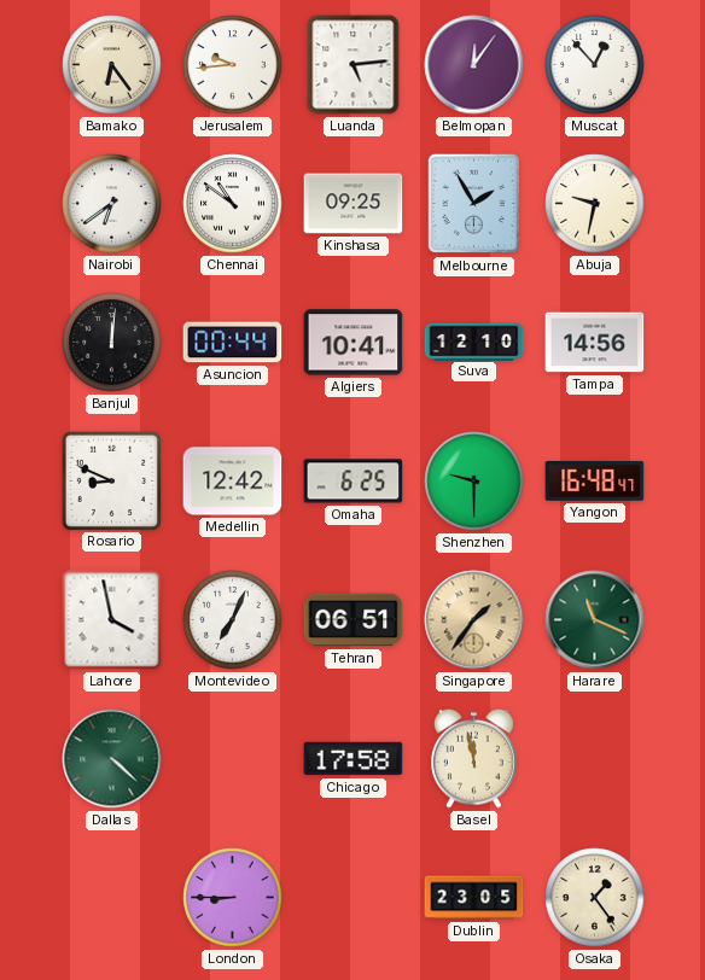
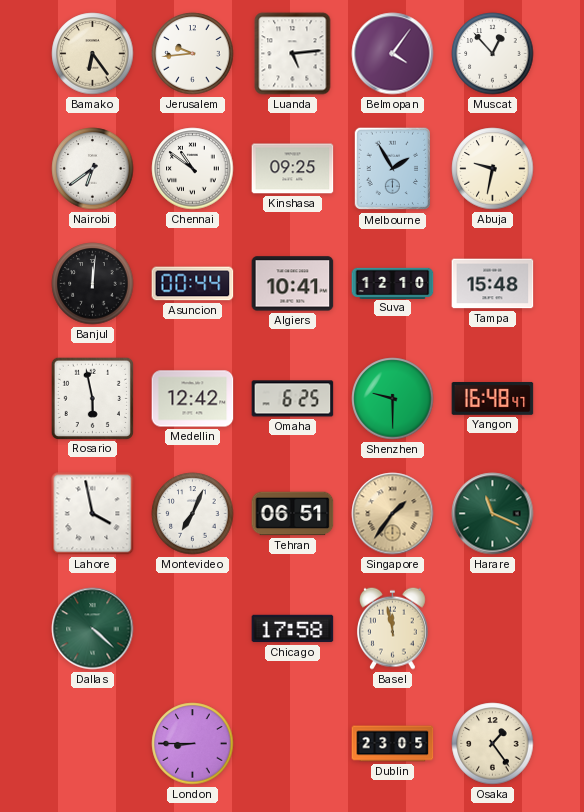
Belmopan: 12:06 -> 4:06
Tampa: 14:56 -> 15:48
Rosario: 8:49 -> 5:58
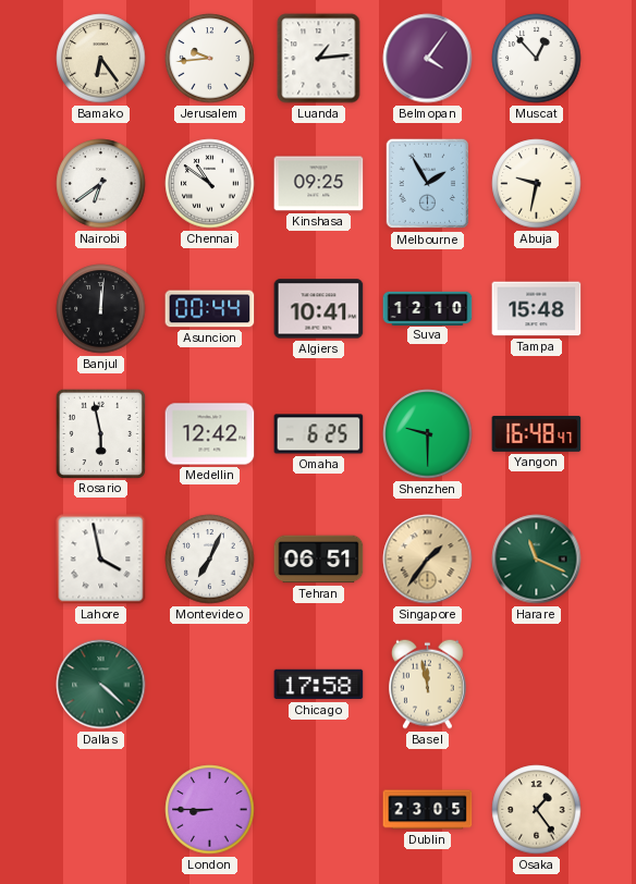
Luanda: 5:14 -> 1:14
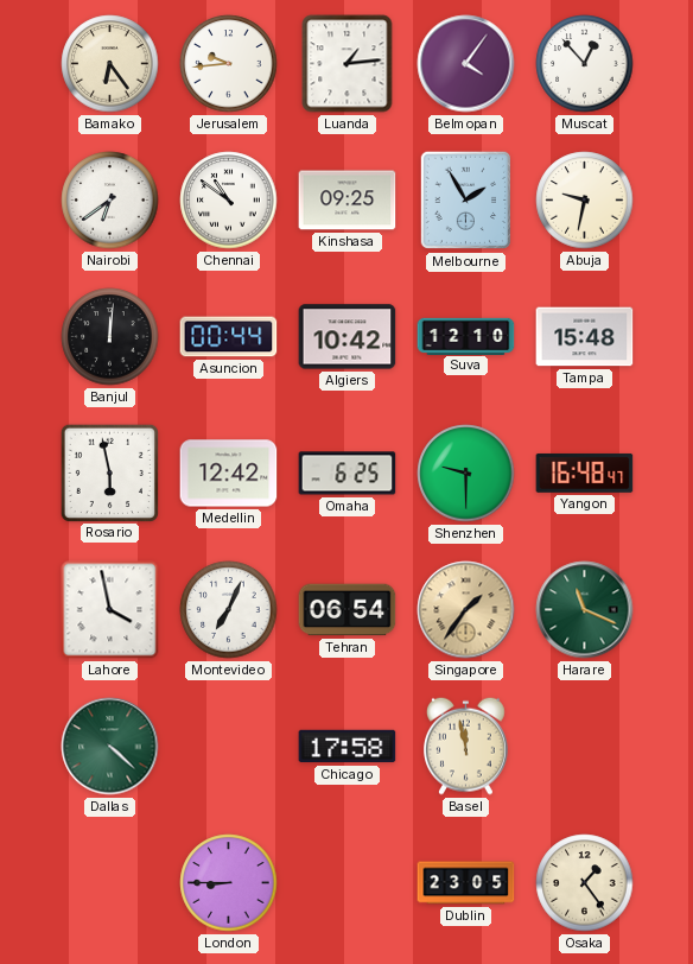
Algiers: 10:41 -> 10:42
Tehran: 06:51 -> 06:54
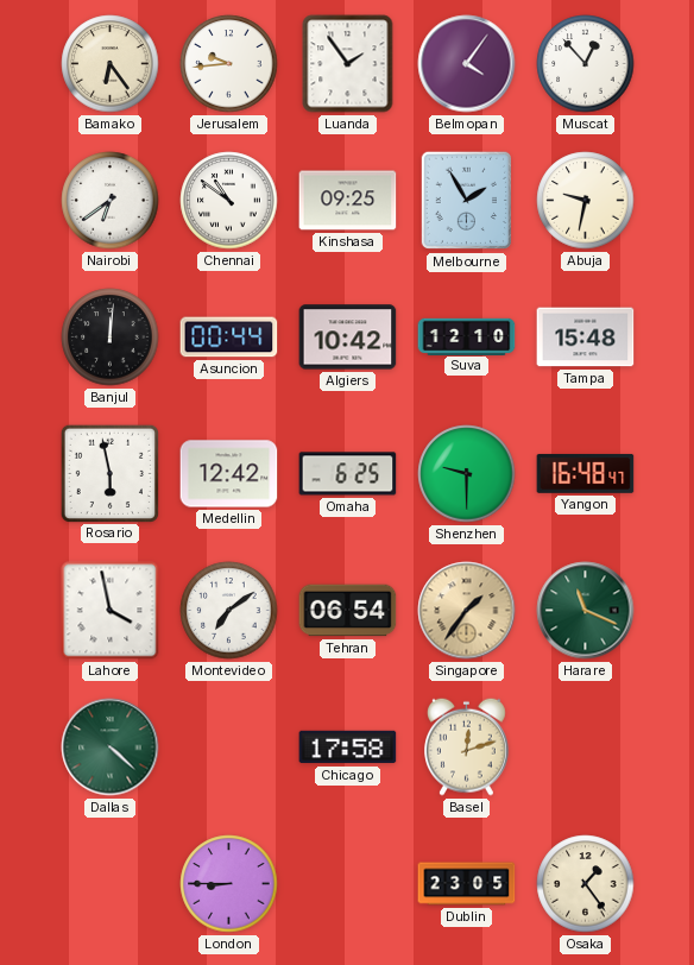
Luanda: 1:14 -> 1:54
Montevideo: 7:04 -> 7:09
Basel: 11:58 -> 12:12
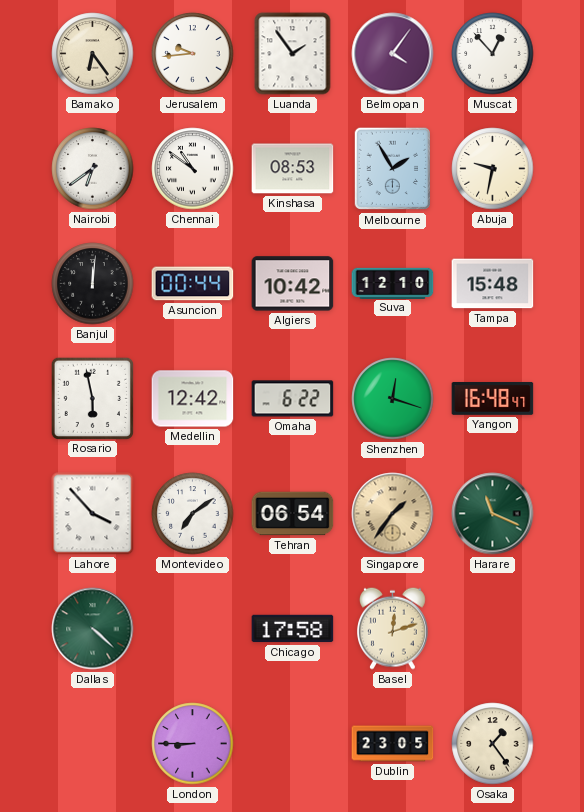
Kinshasa: 09:25 -> 08:53
Omaha: 6:25 -> 6:22
Shenzhen: 9:30 -> 12:18
Lahore: 3:58 -> 3:53
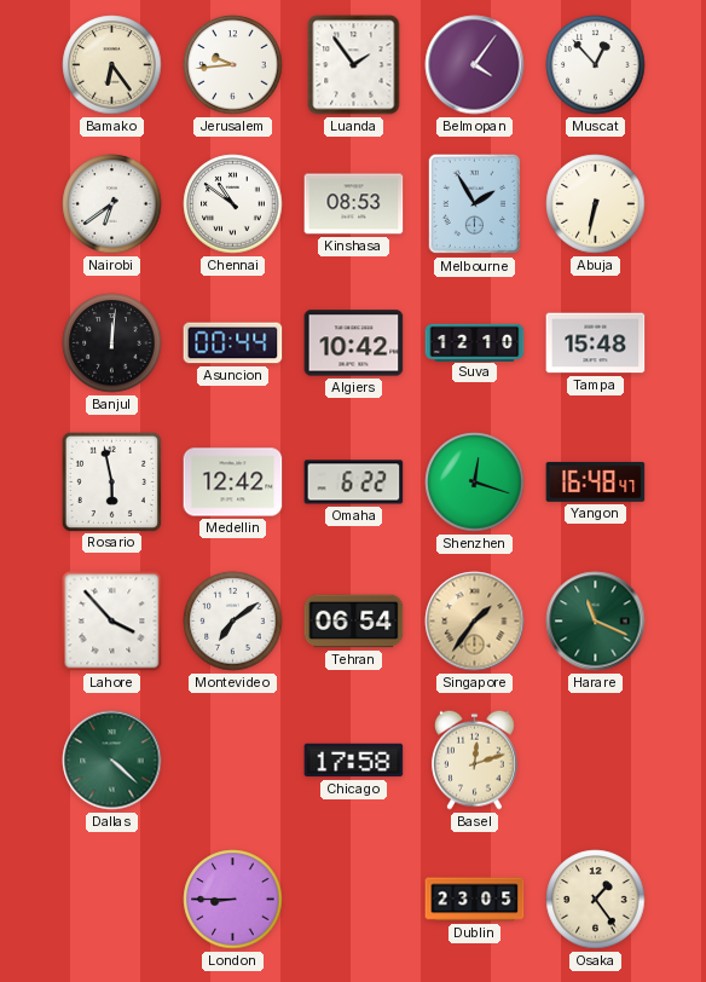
Abuja: 9:32 -> 6:32
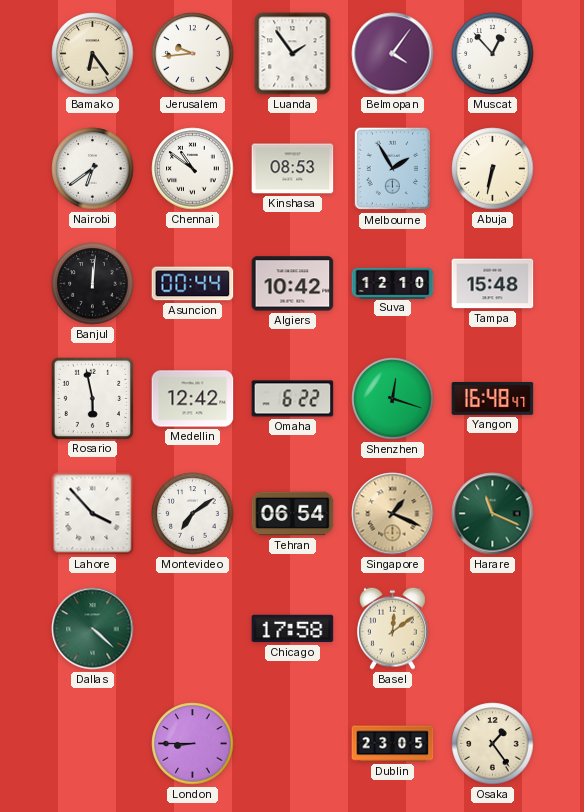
Singapore: 1:36 -> 1:19
Basel: 12:12 -> 12:09
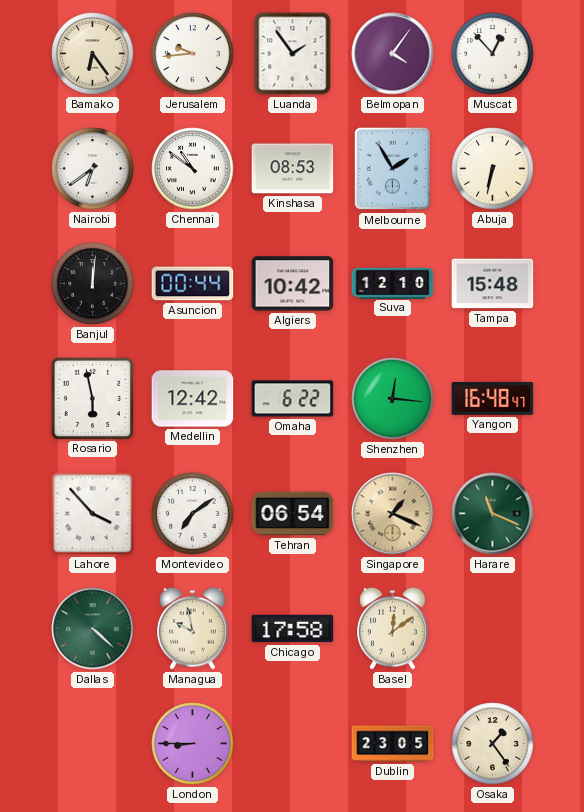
Shenzhen: 12:18 -> 12:16
Managua: none -> 9:58
